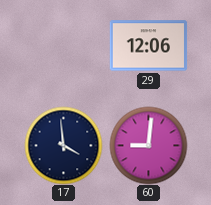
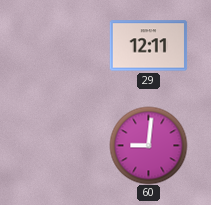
29: 12:06 -> 12:11
17: 3:59 -> none
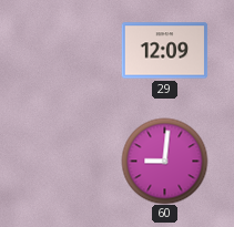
29: 12:11 -> 12:09
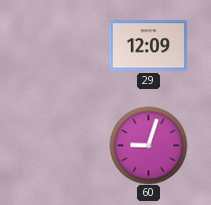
60: 9:01 -> 9:03
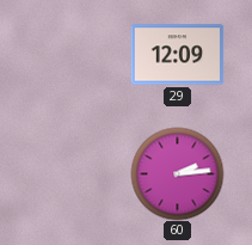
60: 9:03 -> 2:14
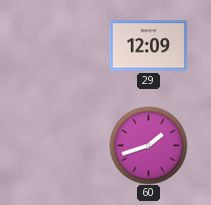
60: 2:14 -> 1:42
